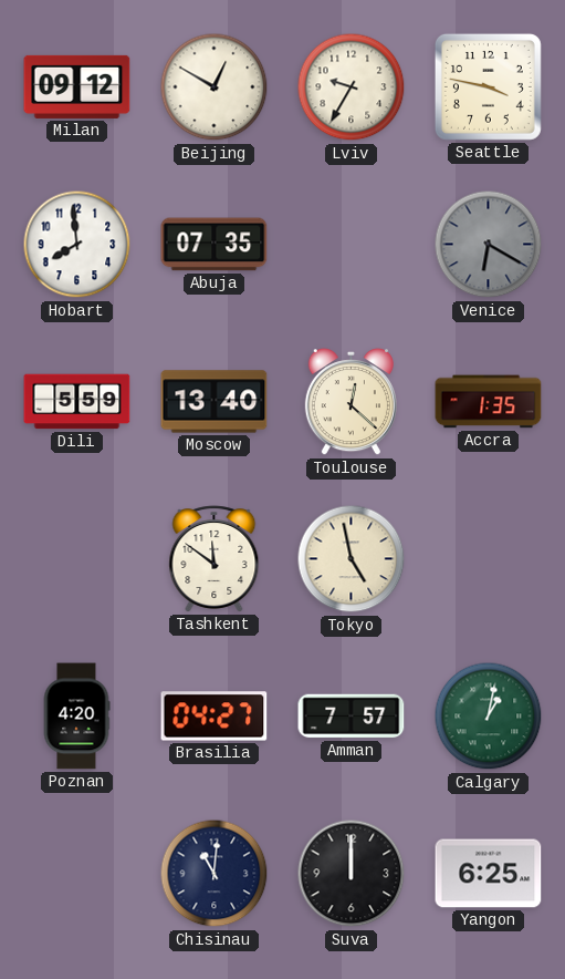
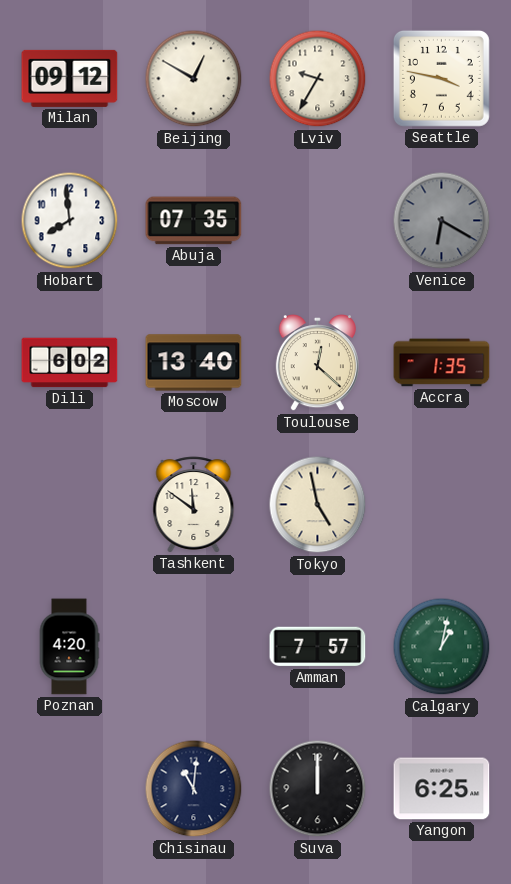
Dili: 5:59 -> 6:02
Brasilia: 04:27 -> none
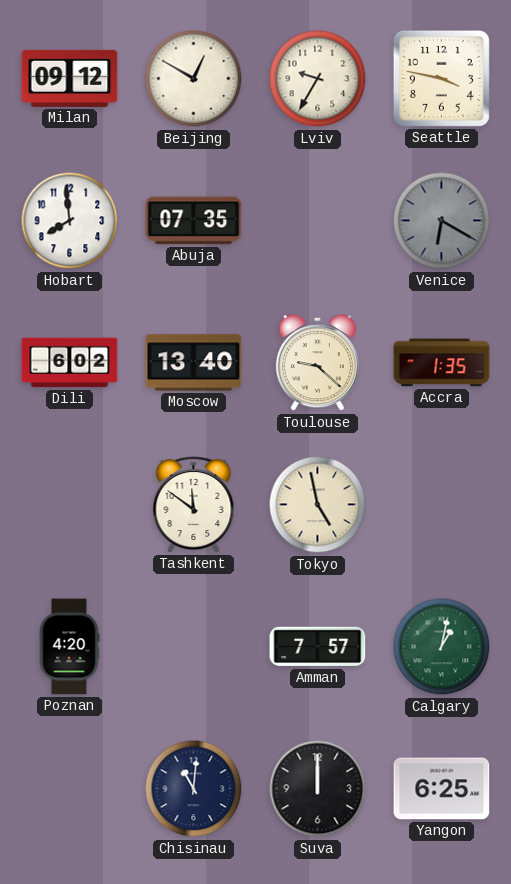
Toulouse: 12:22 -> 9:22
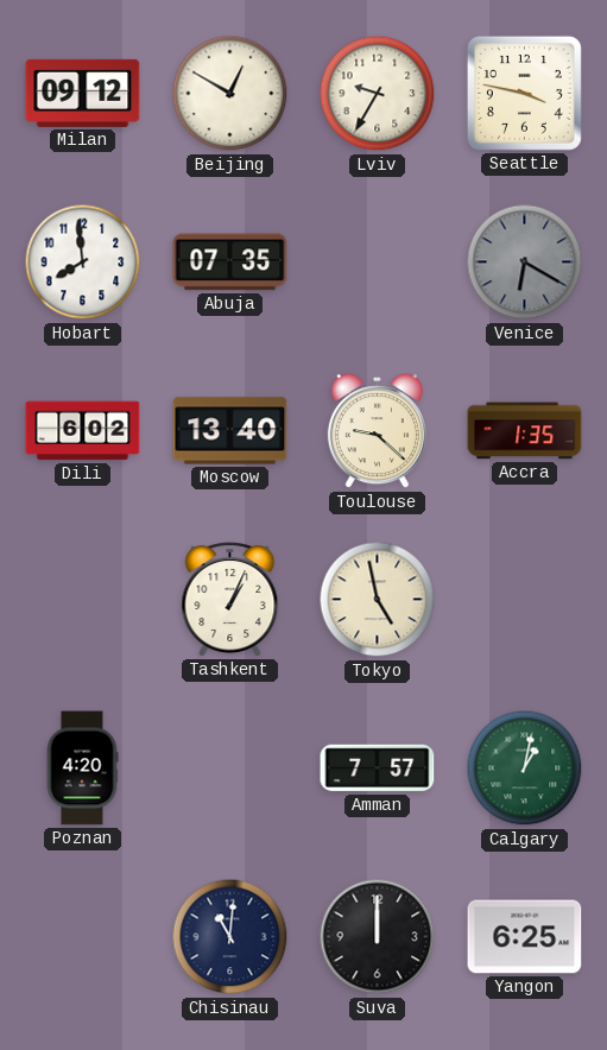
Tashkent: 11:51 -> 1:04
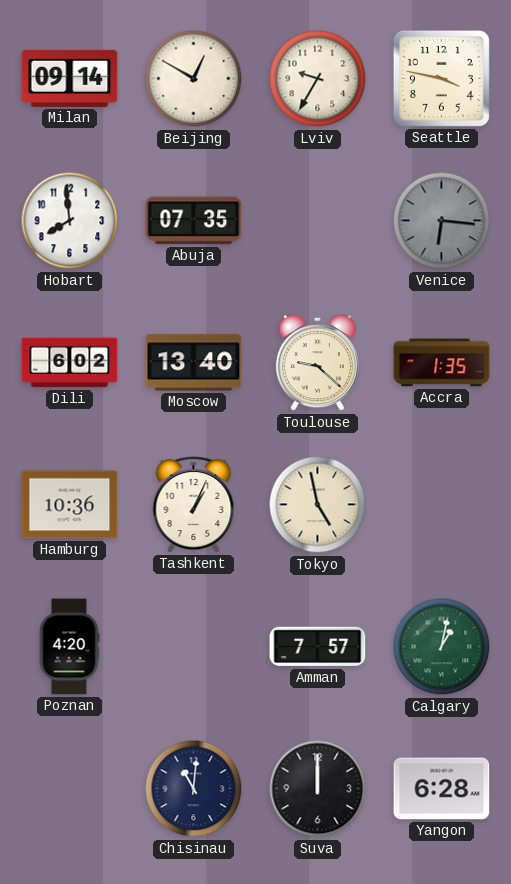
Milan: 09:12 -> 09:14
Venice: 6:20 -> 6:16
Hamburg: none -> 10:36
Yangon: 6:25 -> 6:28
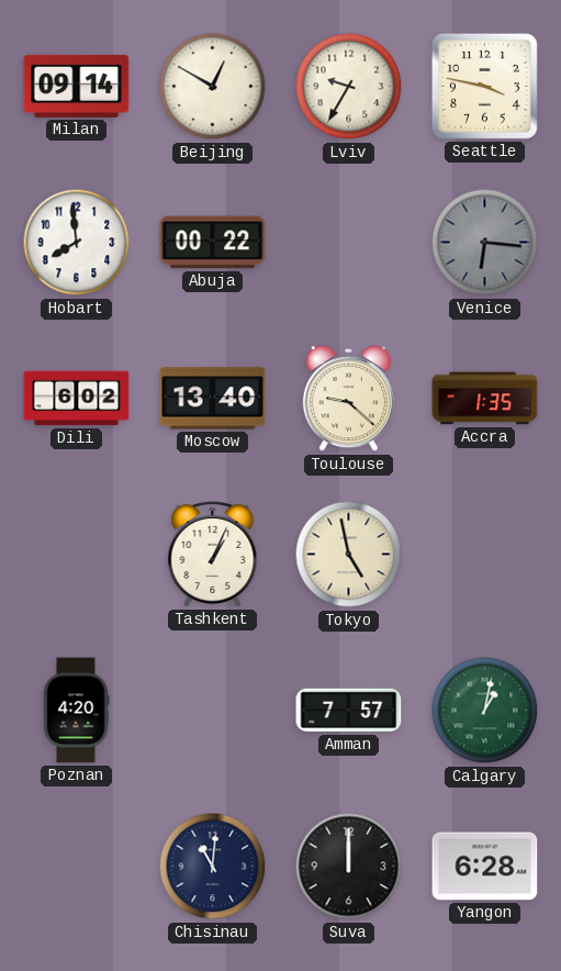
Abuja: 07:35 -> 00:22
Hamburg: 10:36 -> none
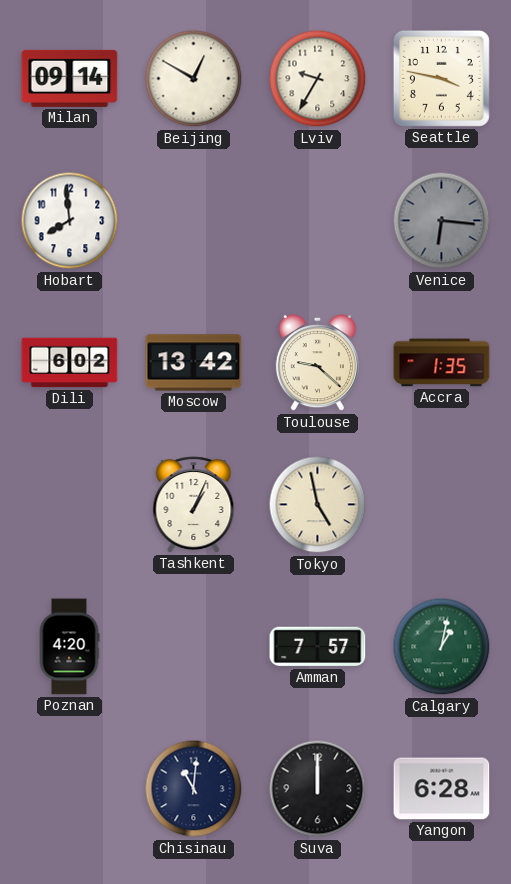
Abuja: 00:22 -> none
Moscow: 13:40 -> 13:42
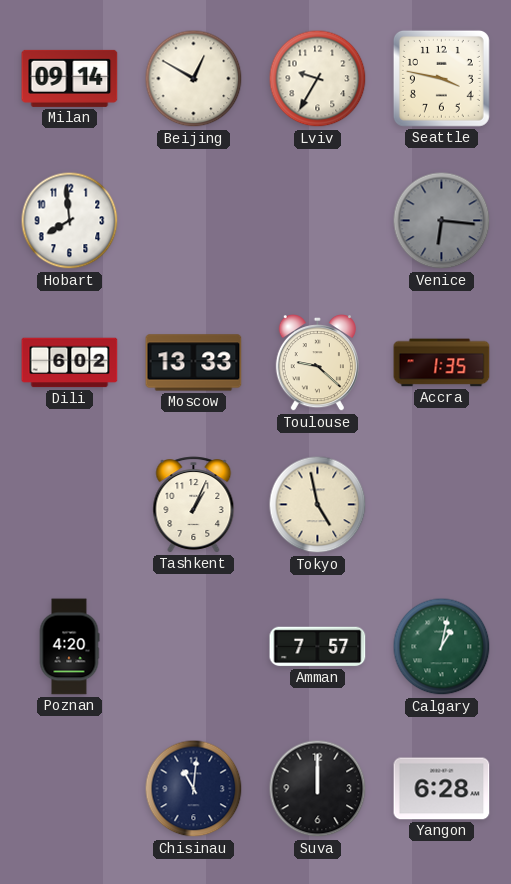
Moscow: 13:42 -> 13:33
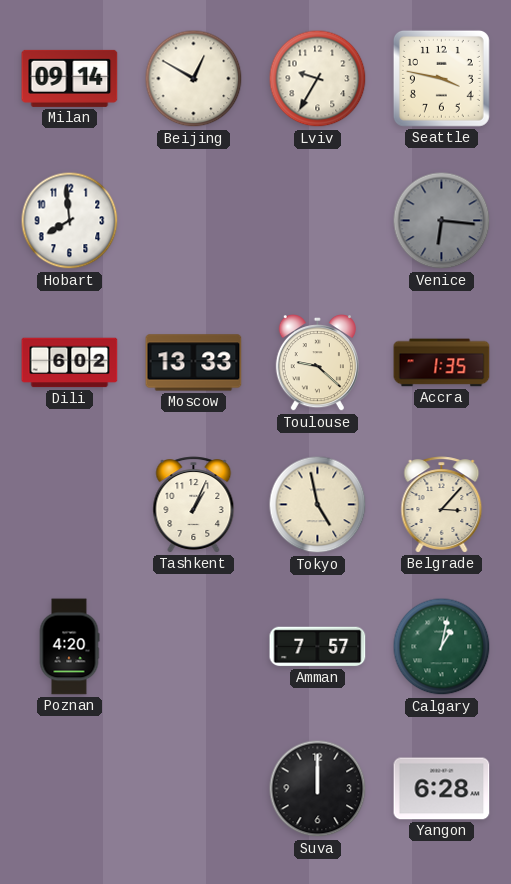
Belgrade: none -> 3:07
Chisinau: 11:01 -> none
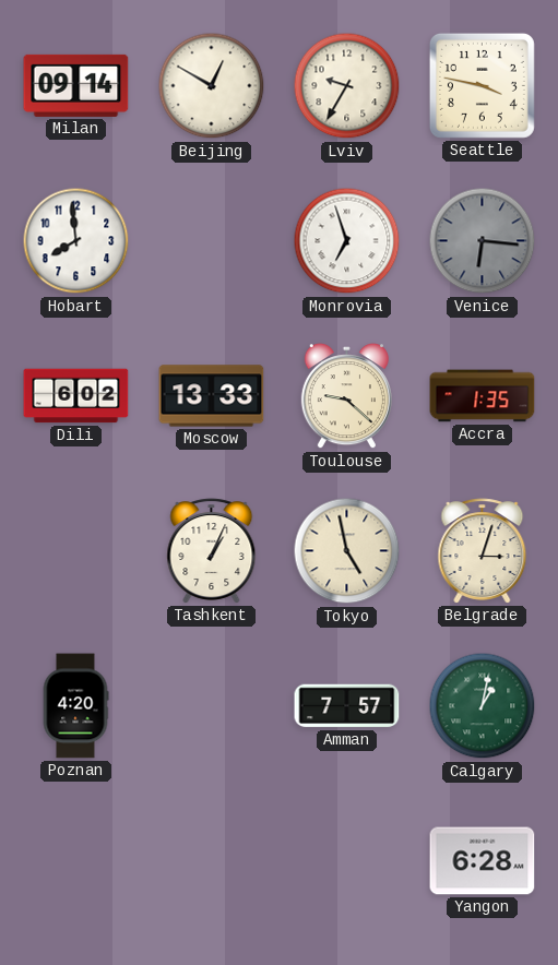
Monrovia: none -> 6:57
Belgrade: 3:07 -> 3:03
Suva: 12:00 -> none
